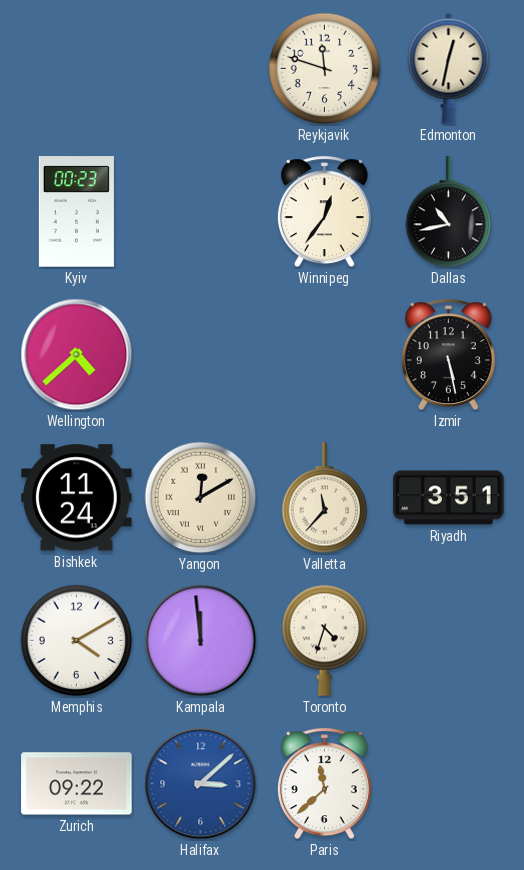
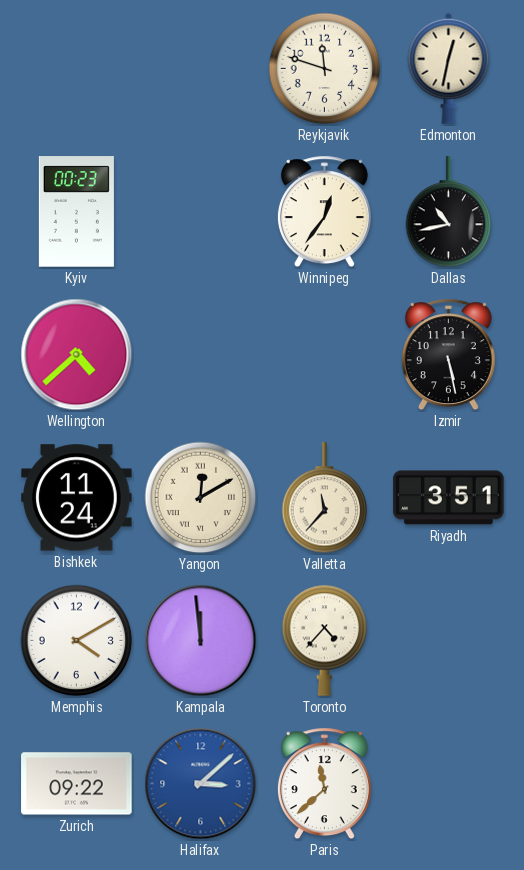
Toronto: 4:33 -> 4:37
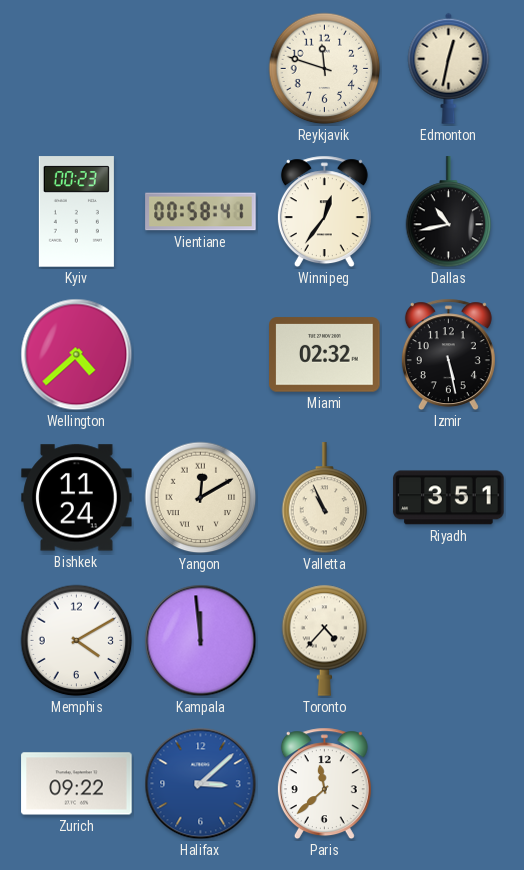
Vientiane: none -> 00:58
Miami: none -> 02:32
Valletta: 11:37 -> 10:56
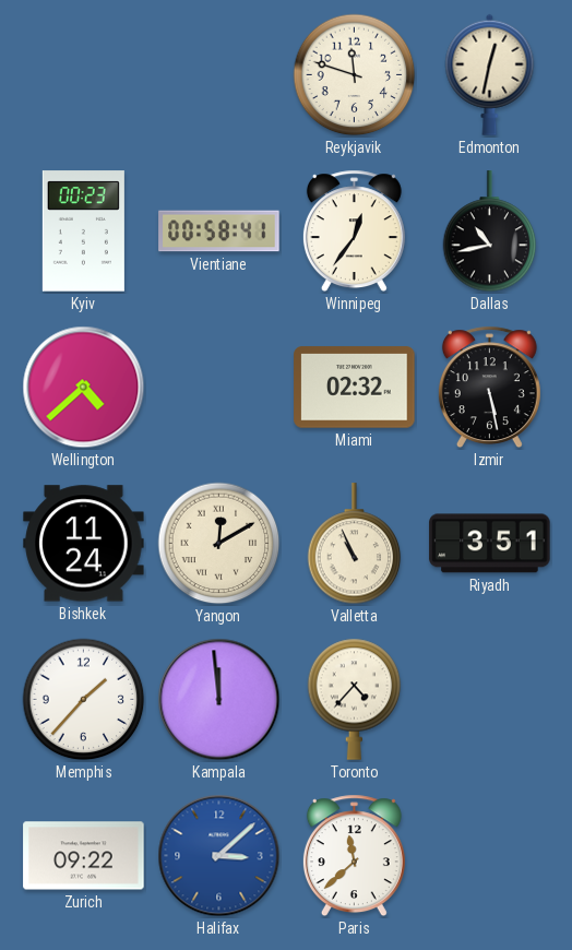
Memphis: 4:10 -> 1:37
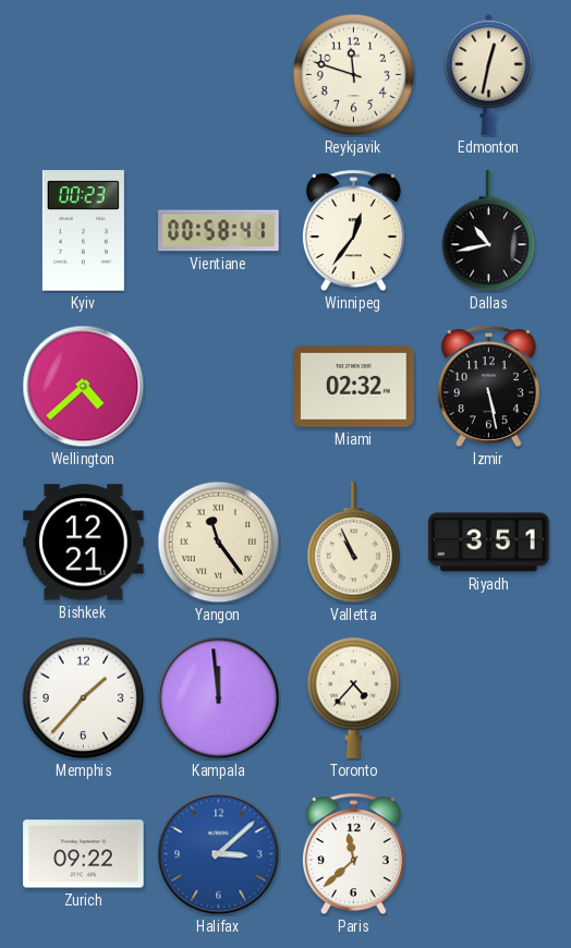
Bishkek: 11:24 -> 12:21
Yangon: 12:10 -> 11:24
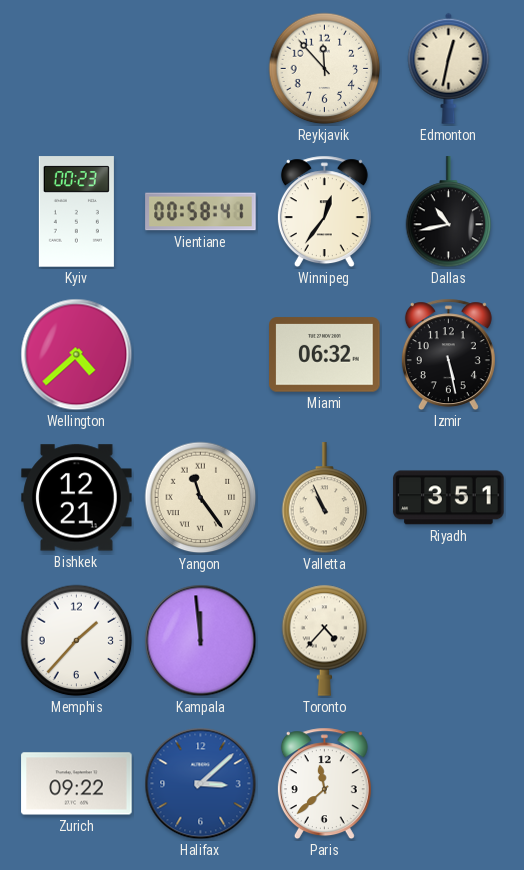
Reykjavik: 11:48 -> 11:53
Miami: 02:32 -> 06:32
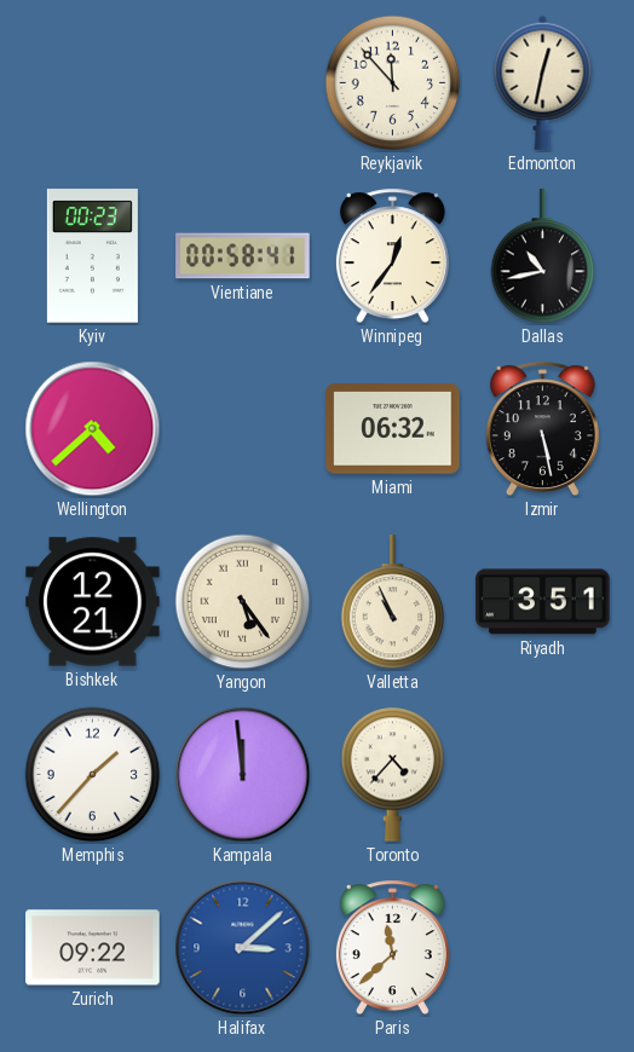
Yangon: 11:24 -> 5:24
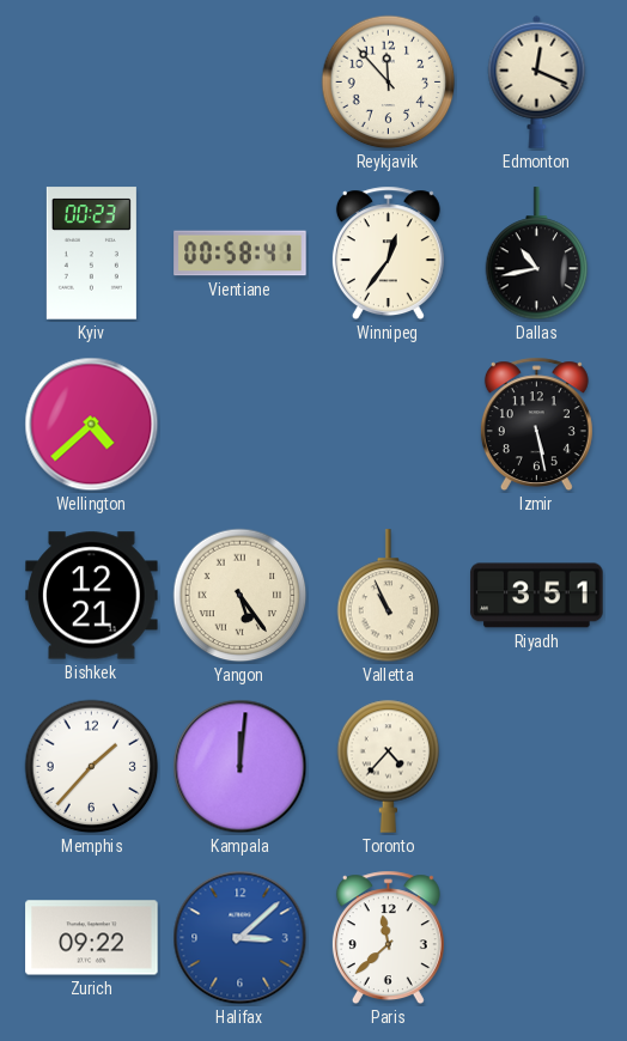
Edmonton: 12:32 -> 12:19
Miami: 06:32 -> none
Kampala: 11:59 -> 12:01
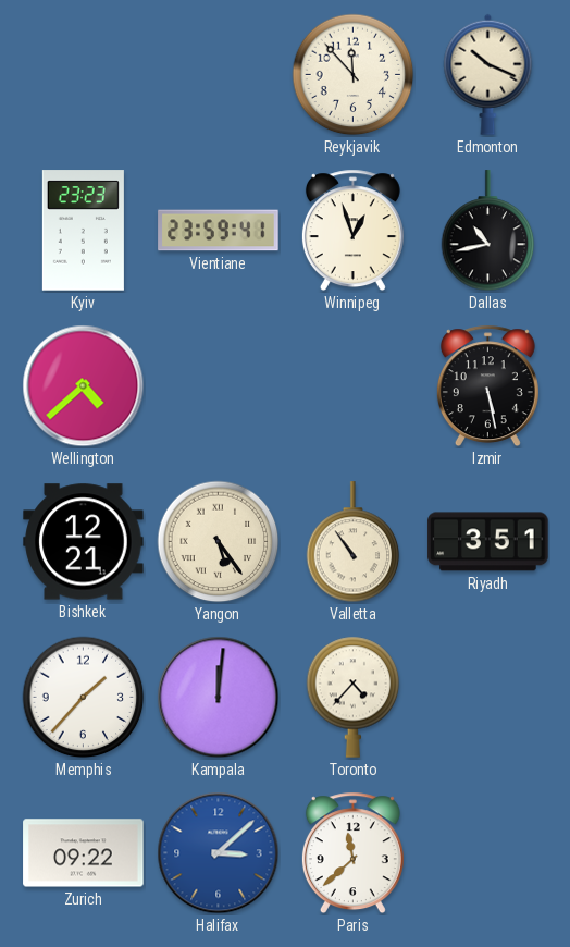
Edmonton: 12:19 -> 10:19
Kyiv: 00:23 -> 23:23
Vientiane: 00:58 -> 23:59
Winnipeg: 12:36 -> 12:57
Valletta: 10:56 -> 10:54
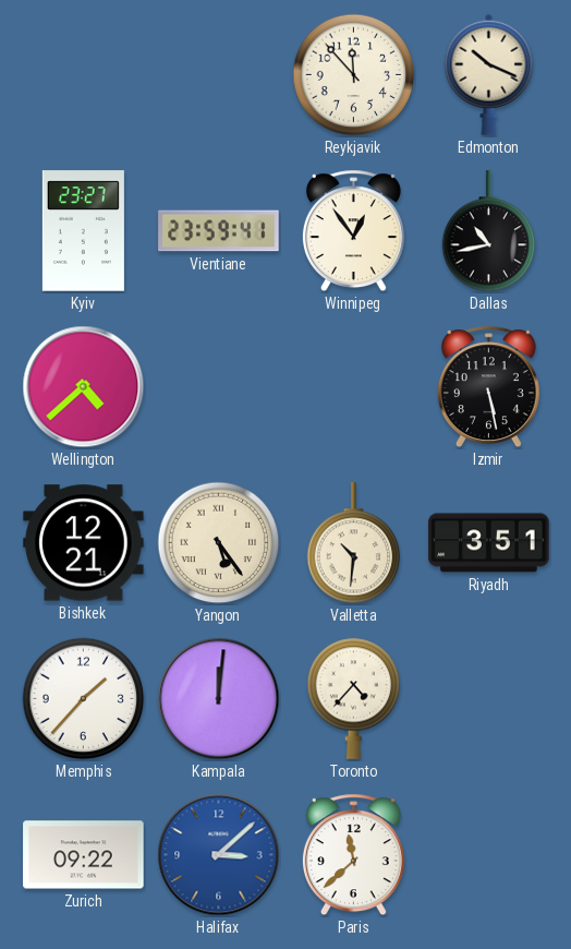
Kyiv: 23:23 -> 23:27
Winnipeg: 12:57 -> 12:54
Valletta: 10:54 -> 10:31
